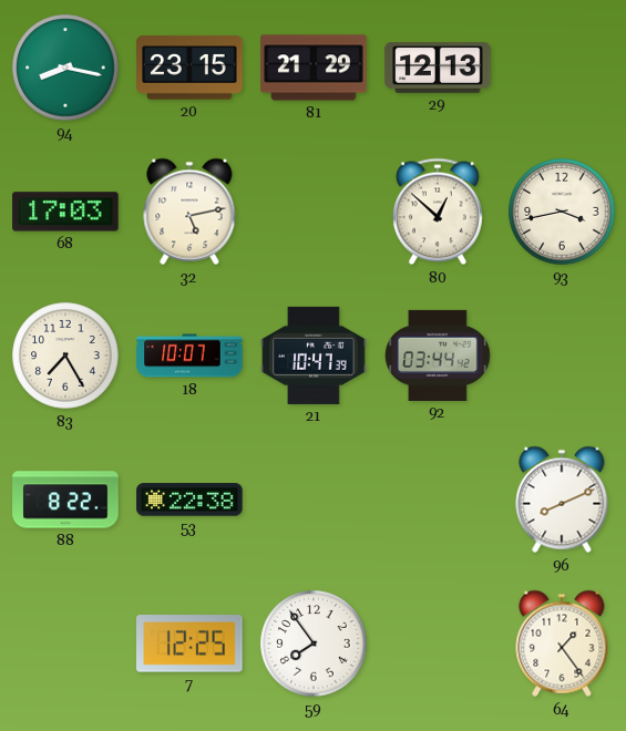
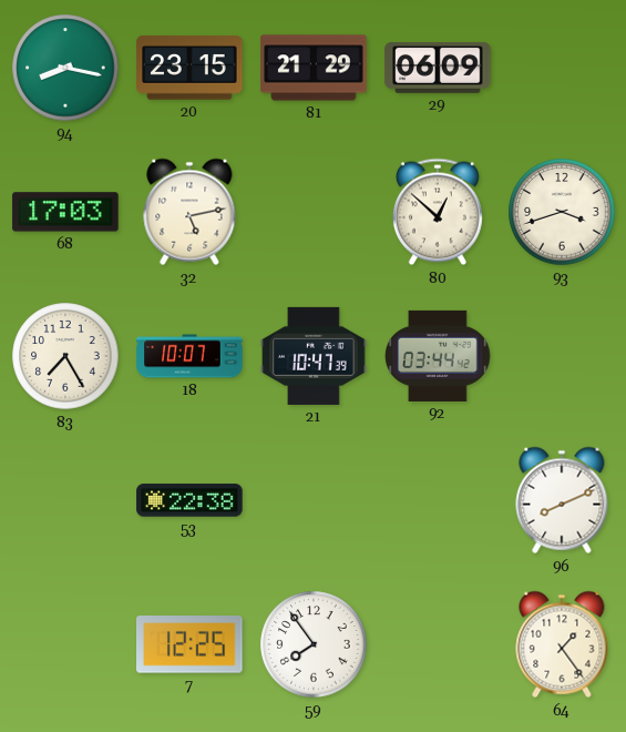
29: 12:13 -> 06:09
93: 3:43 -> 3:42
88: 8:22 -> none
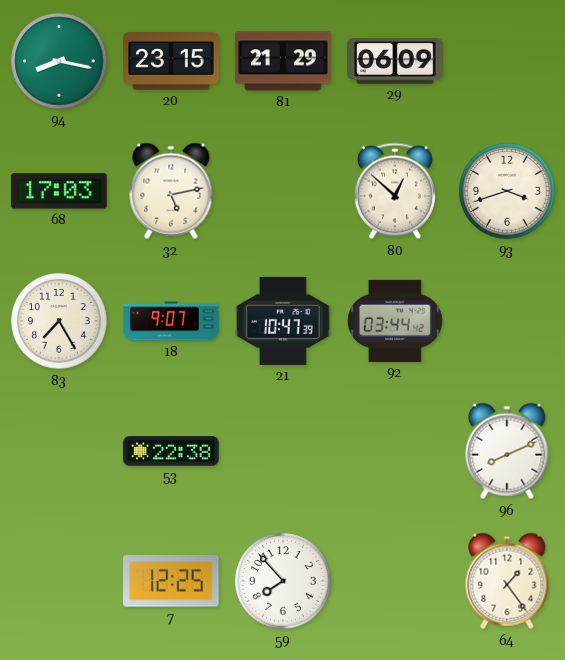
18: 10:07 -> 9:07
59: 7:54 -> 7:53
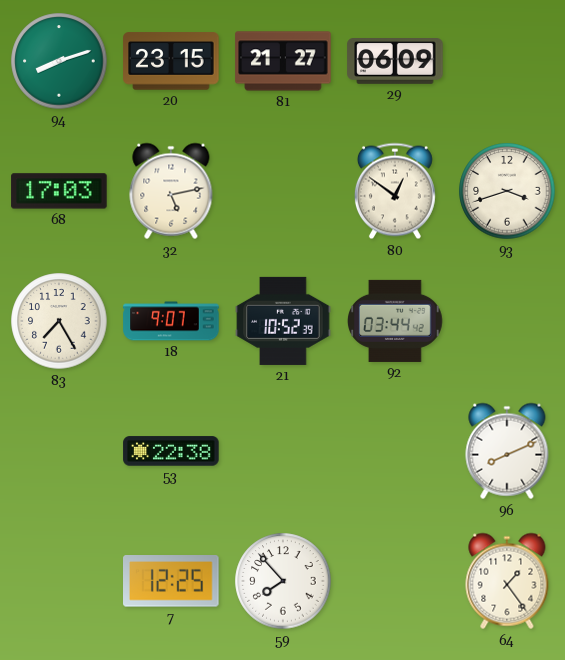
94: 8:17 -> 8:12
81: 21:29 -> 21:27
80: 12:52 -> 12:51
21: 10:47 -> 10:52
